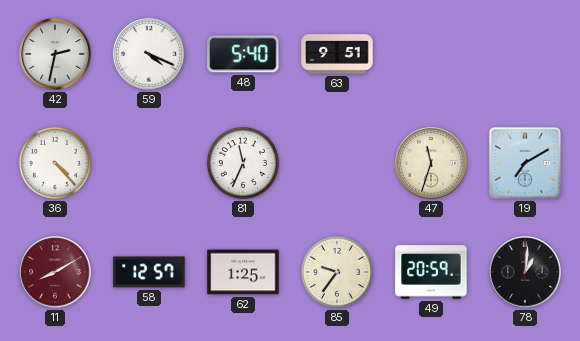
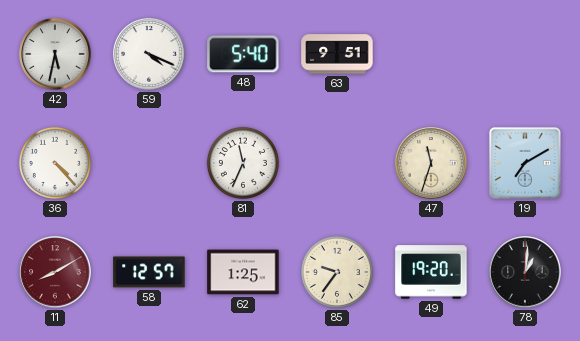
42: 2:32 -> 5:32
49: 20:59 -> 19:20
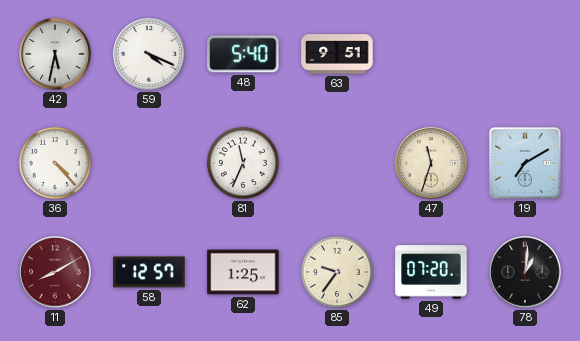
49: 19:20 -> 07:20
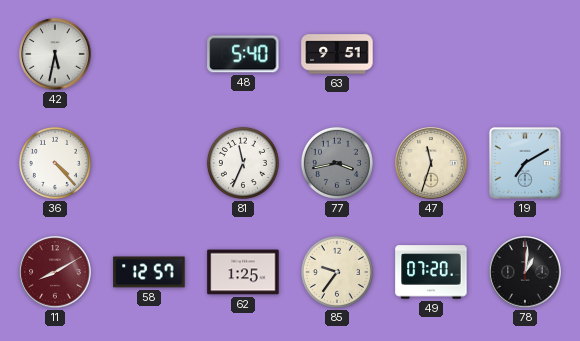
59: 4:19 -> none
77: none -> 3:43
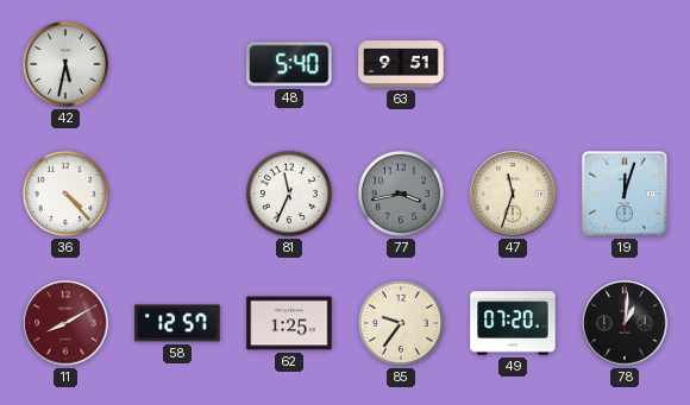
19: 7:10 -> 12:03
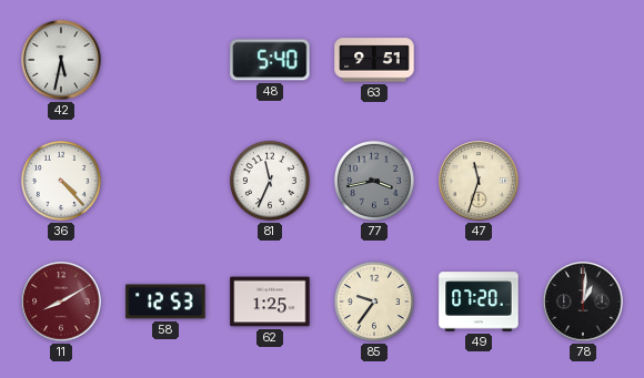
19: 12:03 -> none
58: 12:57 -> 12:53
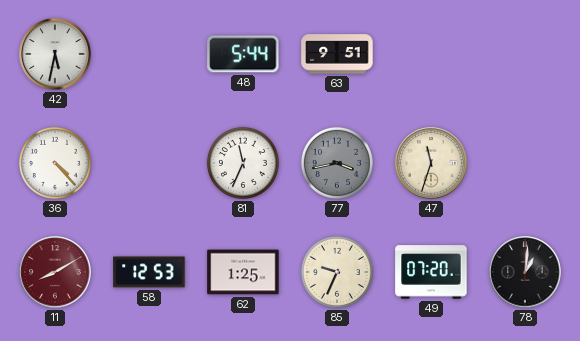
48: 5:40 -> 5:44
85: 9:36 -> 9:34
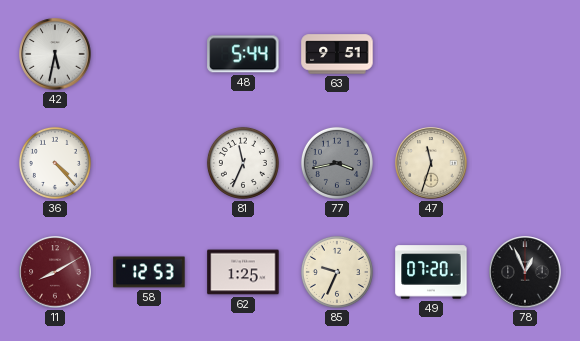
78: 1:01 -> 12:56
